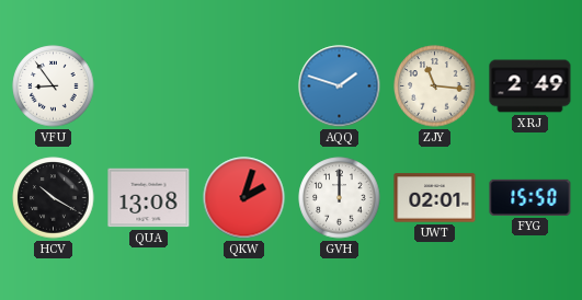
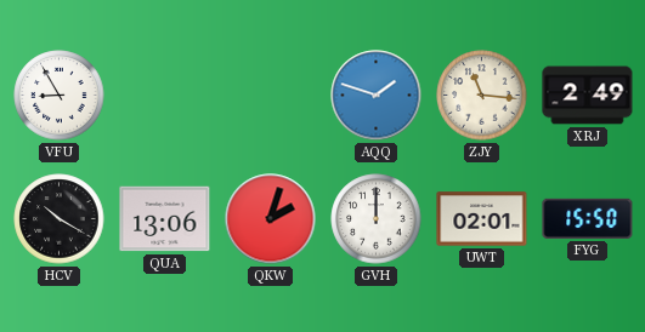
VFU: 8:54 -> 8:55
QUA: 13:08 -> 13:06
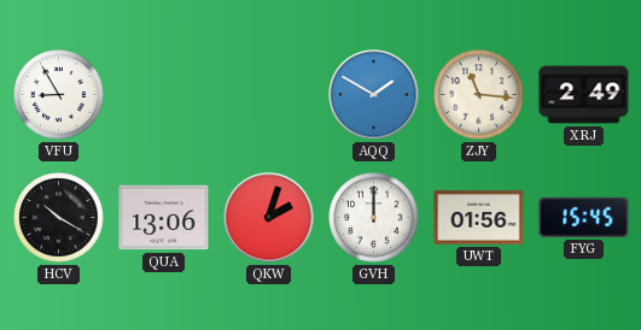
AQQ: 1:48 -> 1:50
UWT: 02:01 -> 01:56
FYG: 15:50 -> 15:45
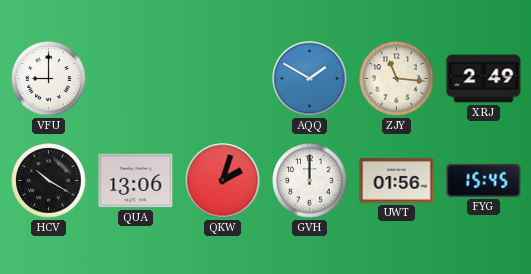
VFU: 8:55 -> 9:00
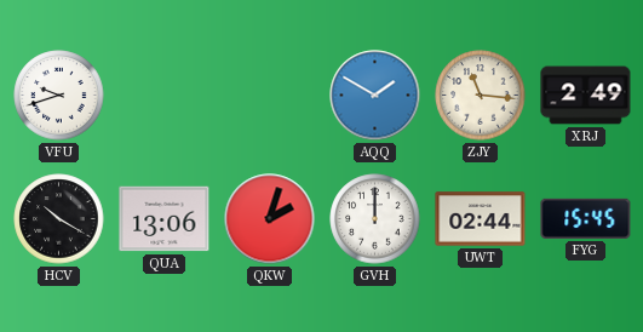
VFU: 9:00 -> 9:42
UWT: 01:56 -> 02:44
